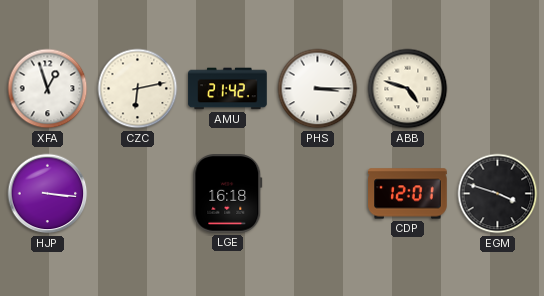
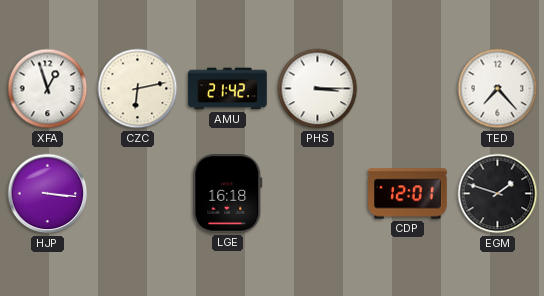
ABB: 4:48 -> none
TED: none -> 7:23
EGM: 3:48 -> 1:48
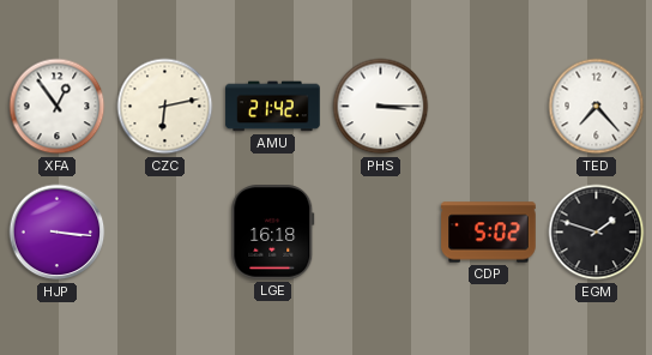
XFA: 12:57 -> 12:54
CDP: 12:01 -> 5:02
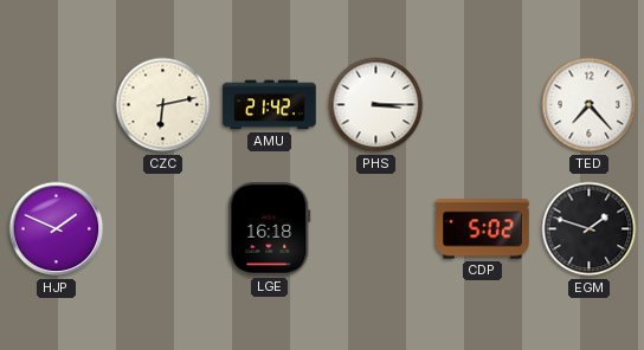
XFA: 12:54 -> none
HJP: 3:16 -> 1:49
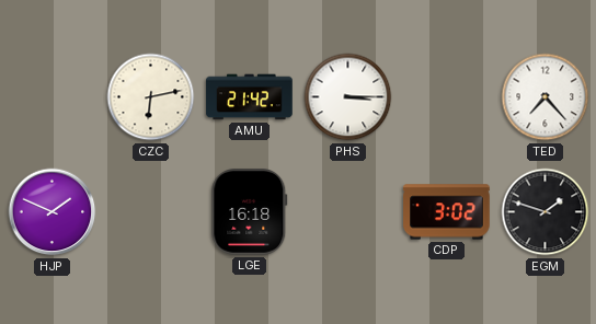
CDP: 5:02 -> 3:02
